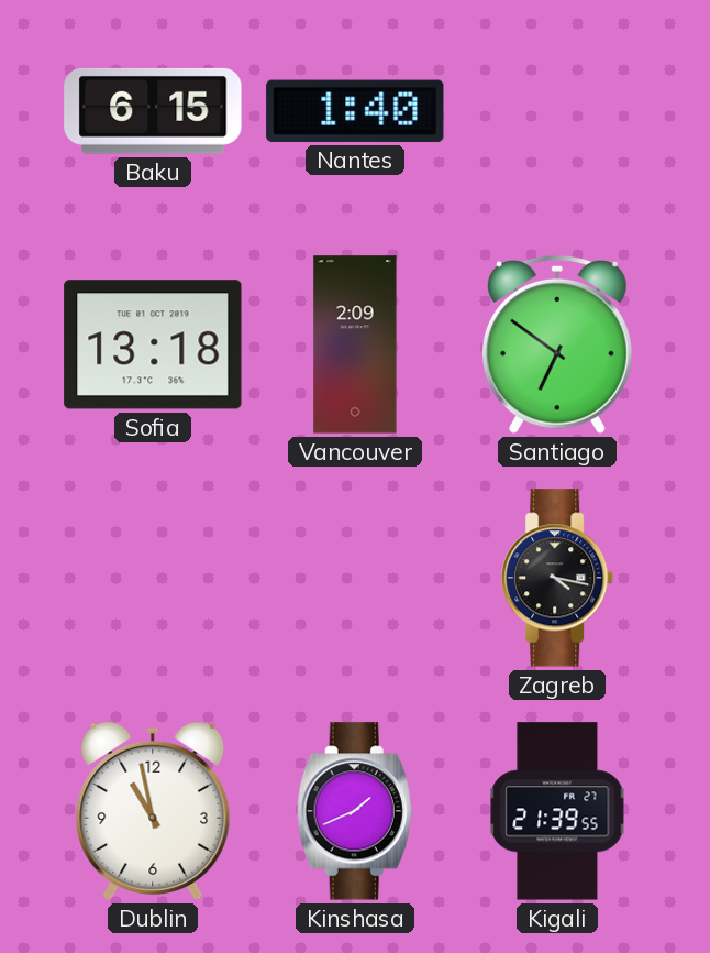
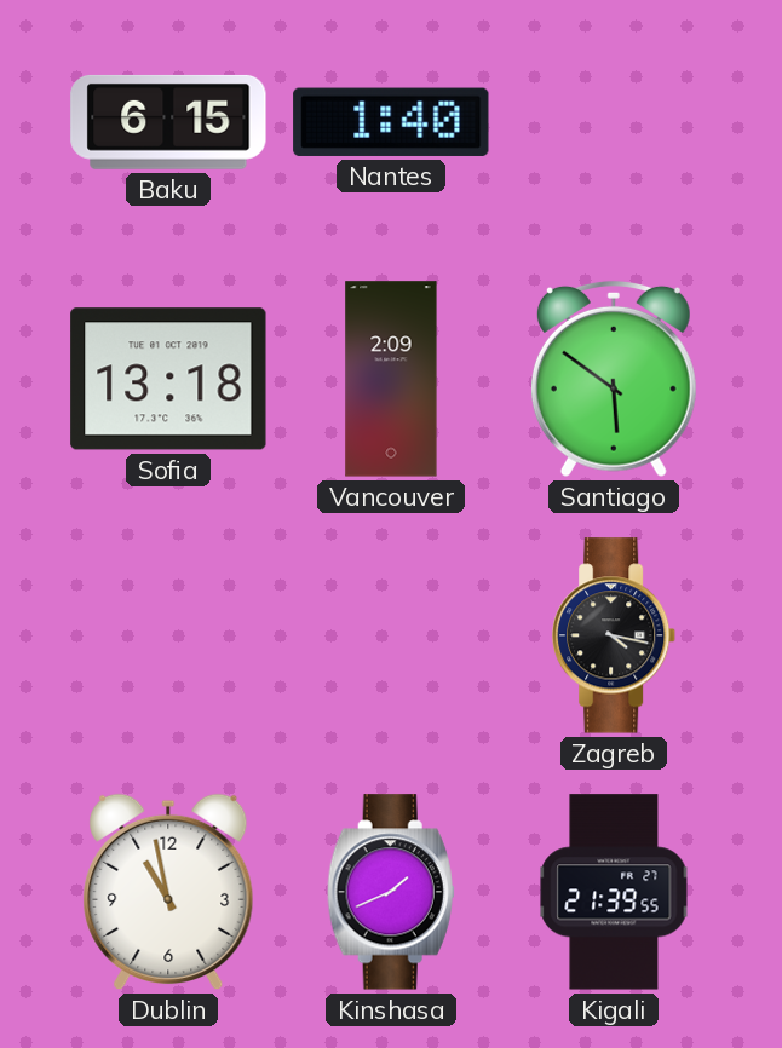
Santiago: 6:51 -> 5:51
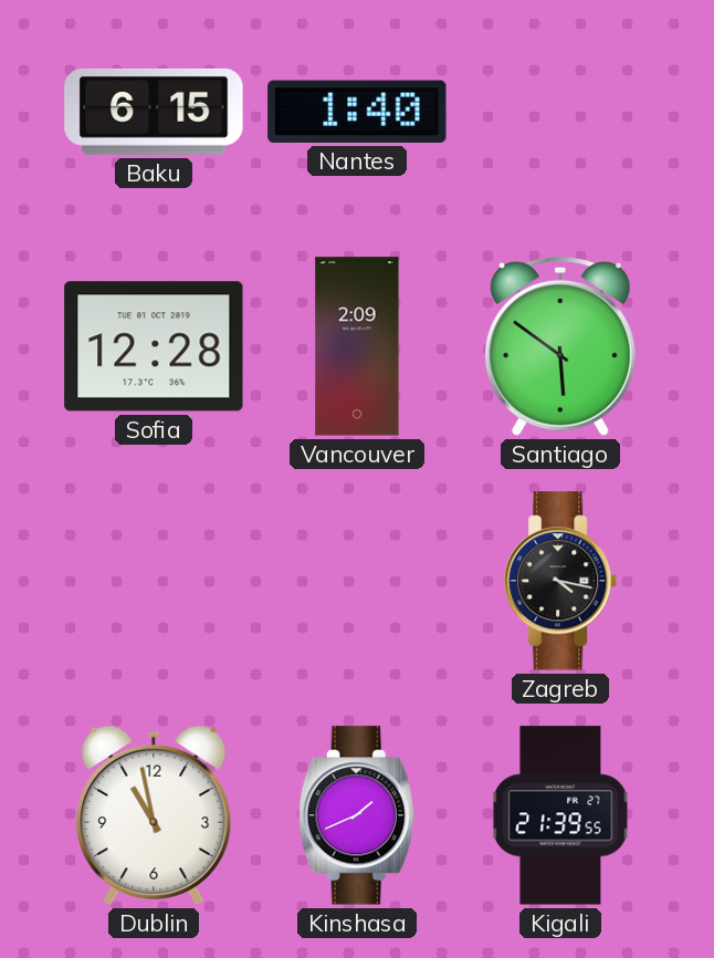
Sofia: 13:18 -> 12:28
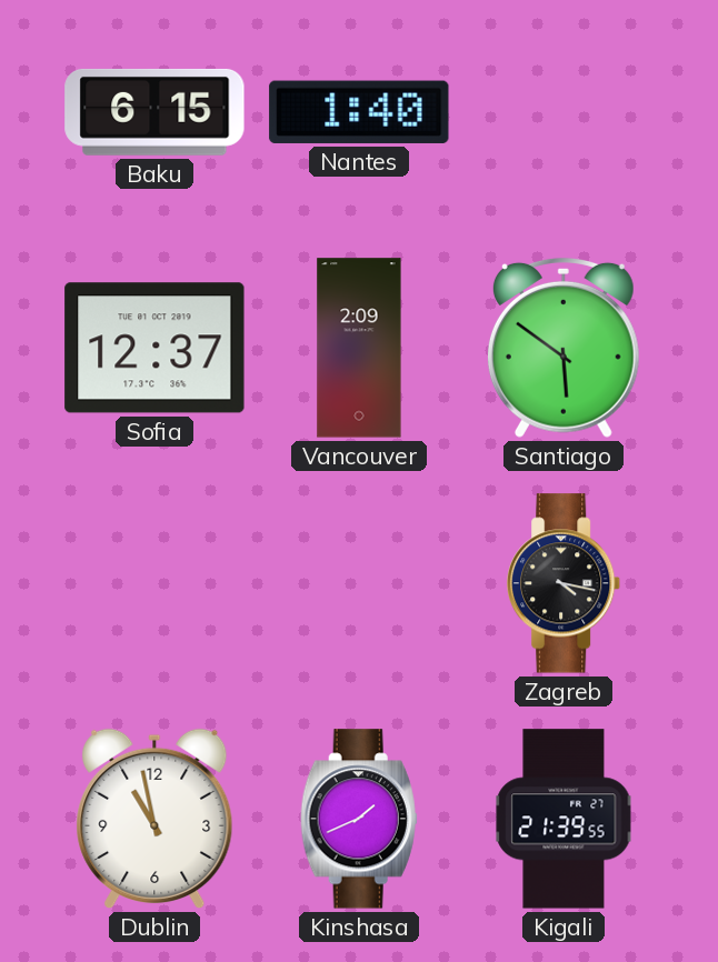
Sofia: 12:28 -> 12:37
